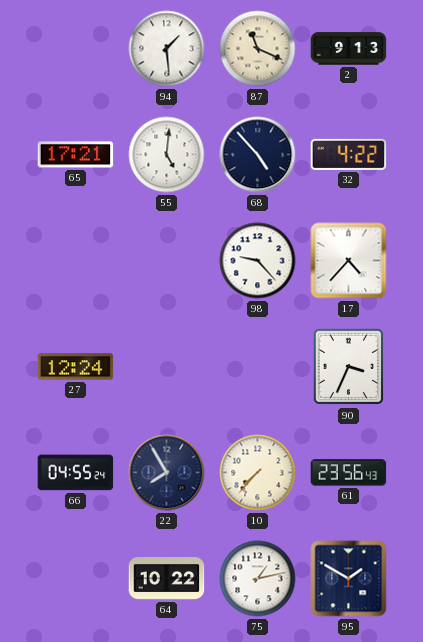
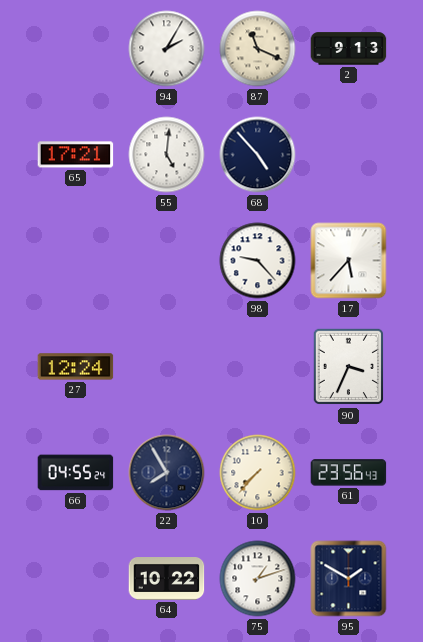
94: 1:29 -> 2:05
32: 4:22 -> none
17: 4:37 -> 5:37
75: 1:13 -> 1:12
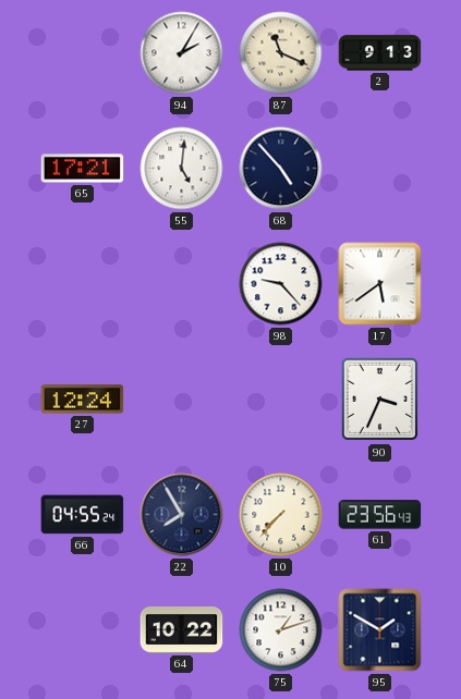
17: 5:37 -> 5:39
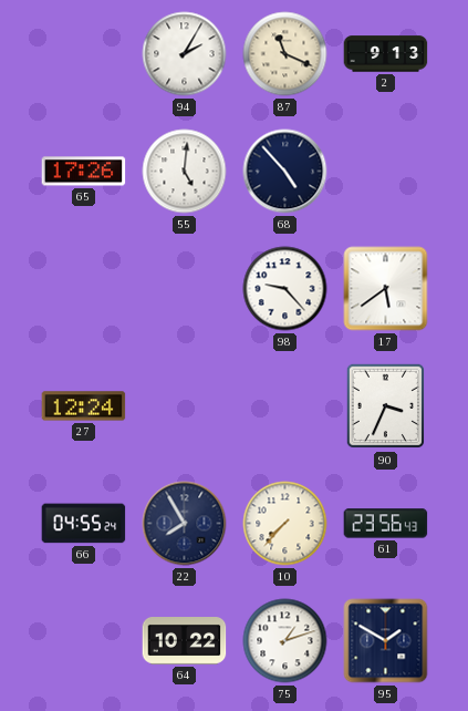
65: 17:21 -> 17:26
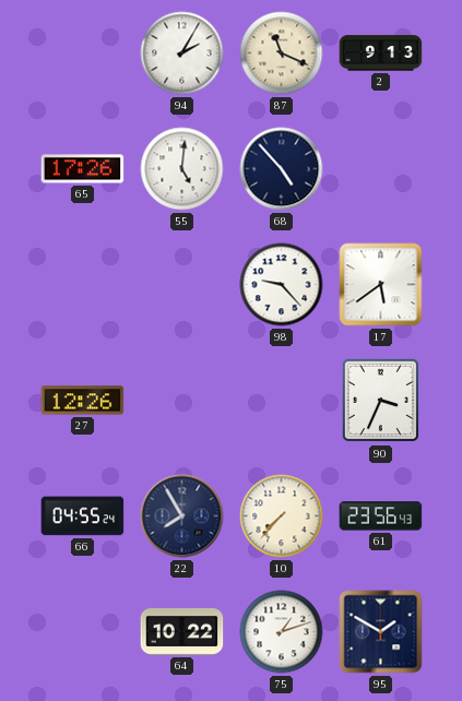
27: 12:24 -> 12:26
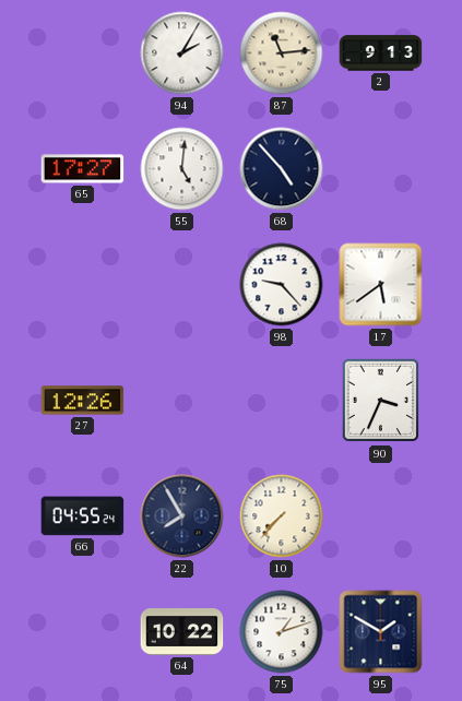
87: 11:19 -> 11:14
65: 17:26 -> 17:27
61: 23:56 -> none
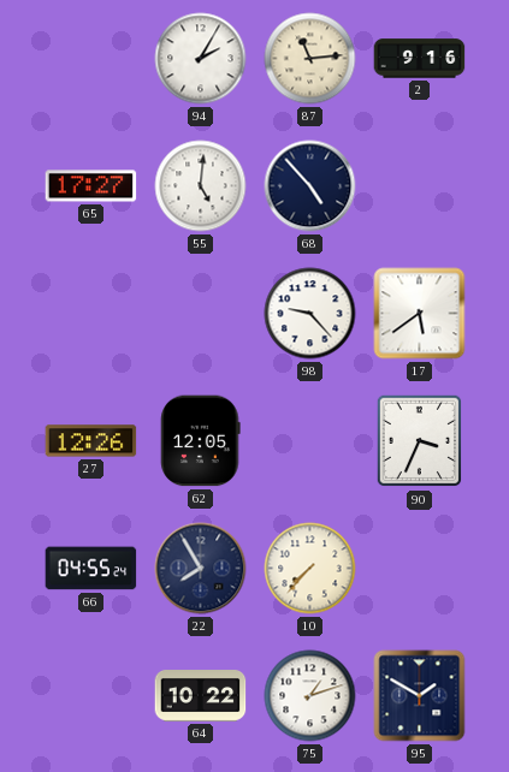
2: 9:13 -> 9:16
62: none -> 12:05
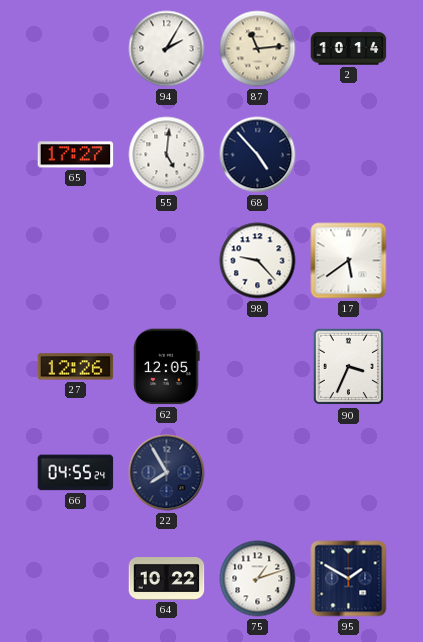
2: 9:16 -> 10:14
10: 7:37 -> none
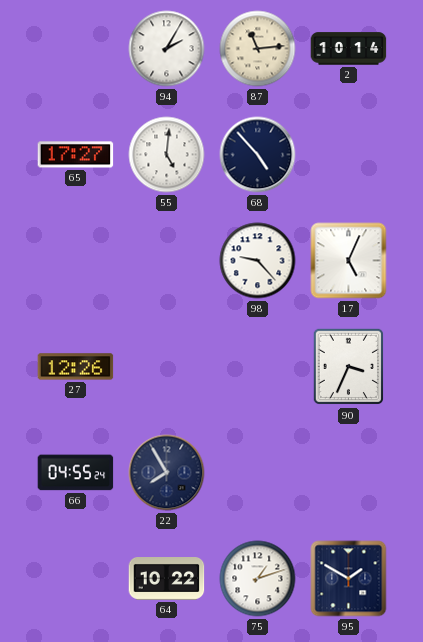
17: 5:39 -> 5:04
62: 12:05 -> none
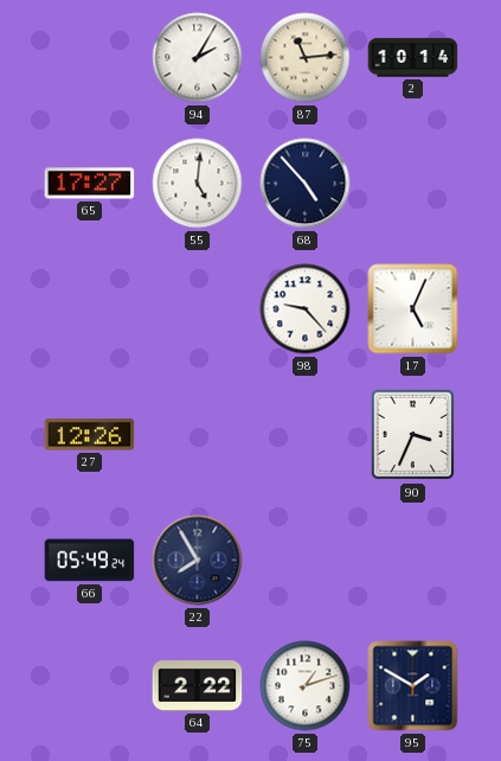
66: 04:55 -> 05:49
64: 10:22 -> 2:22
